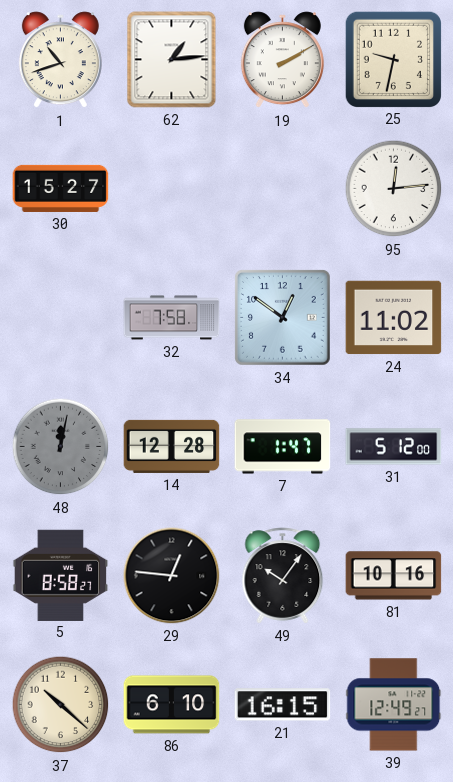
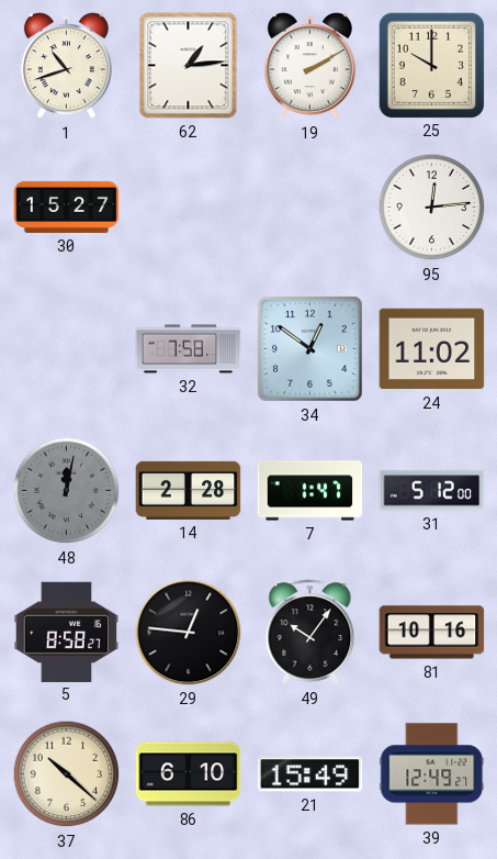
25: 9:32 -> 10:00
14: 12:28 -> 2:28
21: 16:15 -> 15:49
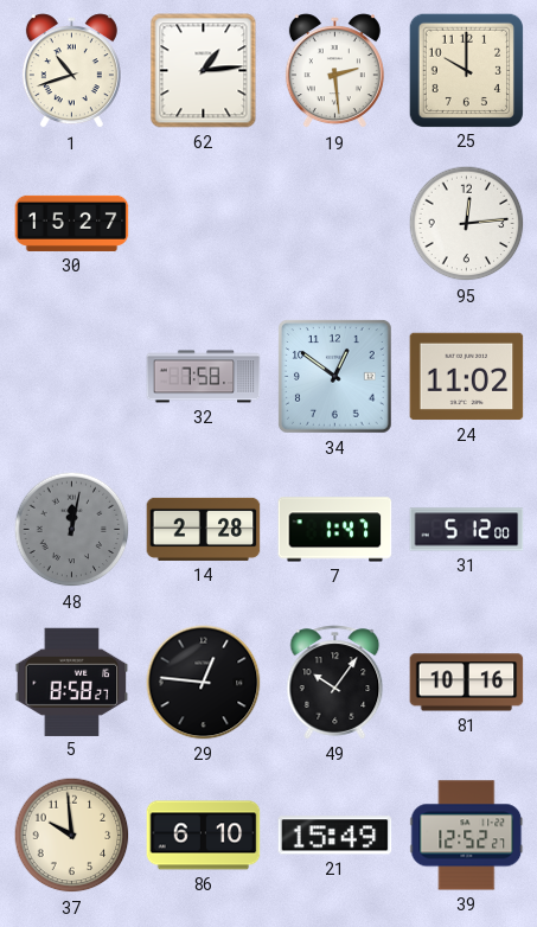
19: 2:10 -> 2:29
37: 10:22 -> 9:59
39: 12:49 -> 12:52
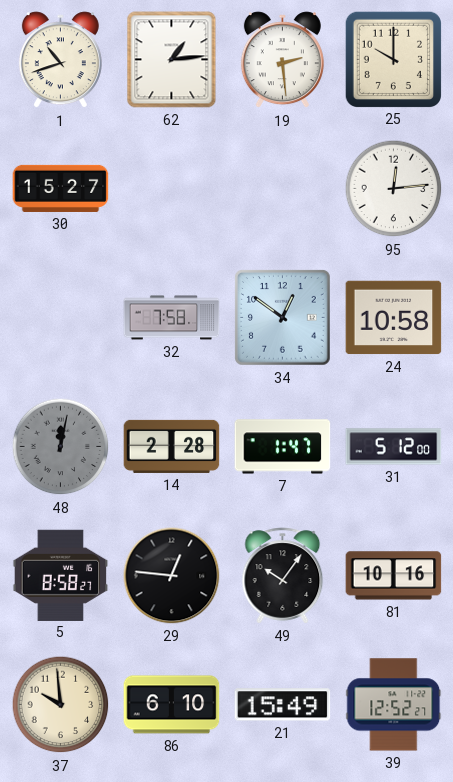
24: 11:02 -> 10:58
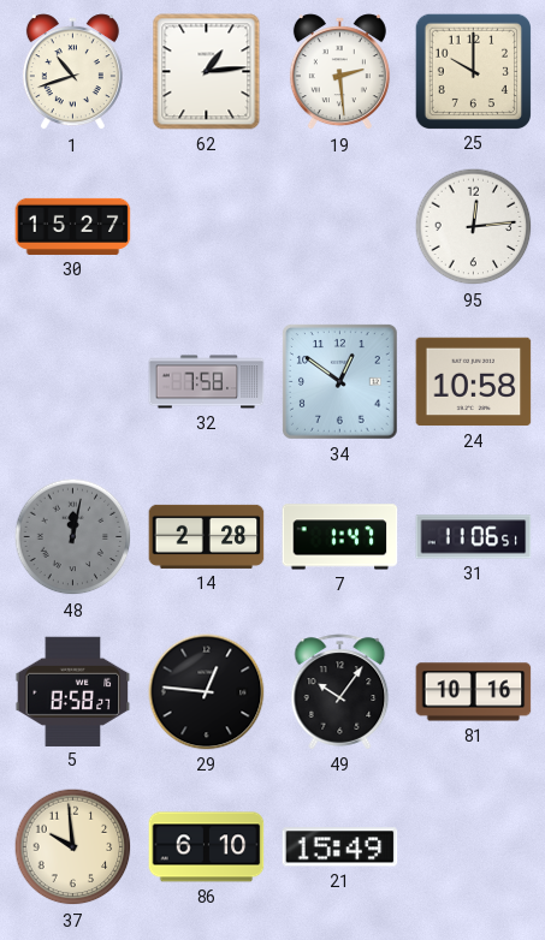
31: 5:12 -> 11:06
39: 12:52 -> none
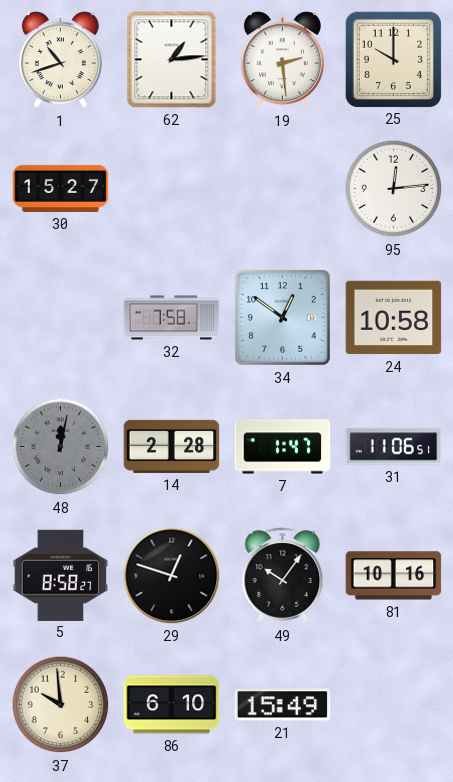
29: 12:46 -> 12:48
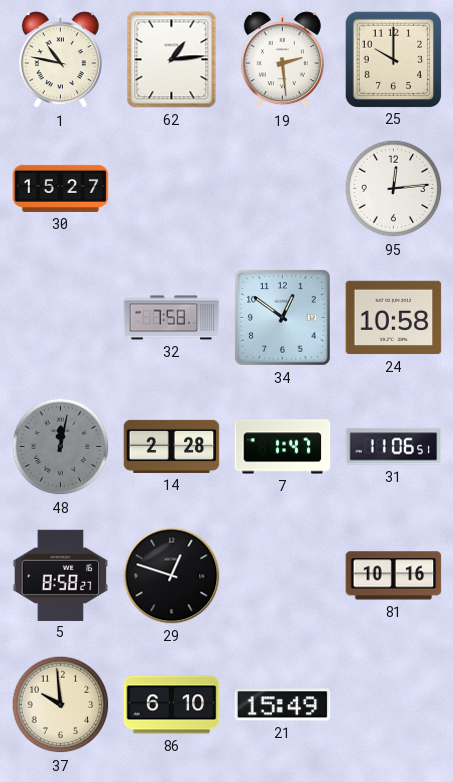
1: 10:42 -> 10:47
49: 10:06 -> none
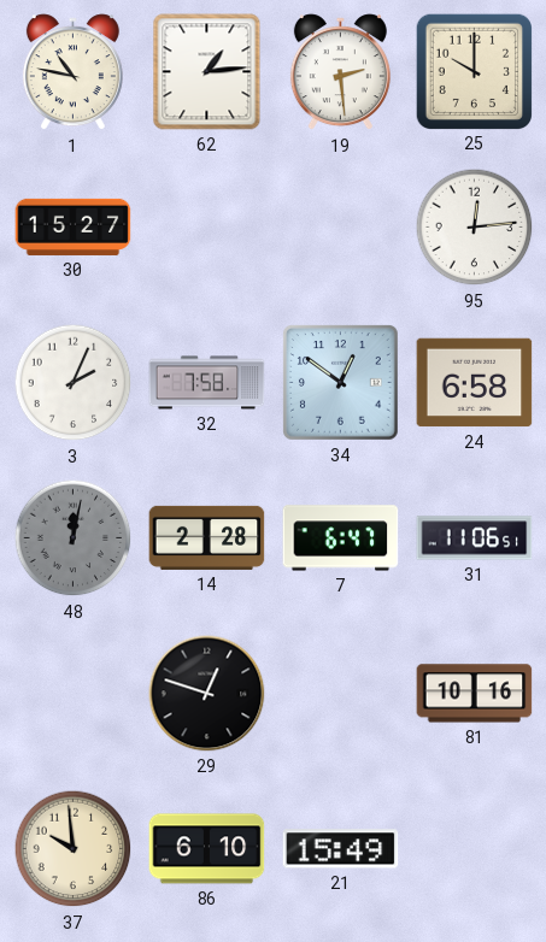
3: none -> 2:04
24: 10:58 -> 6:58
7: 1:47 -> 6:47
5: 8:58 -> none
